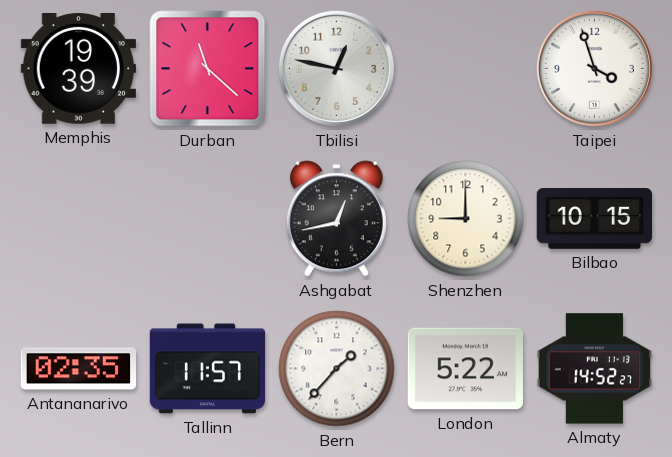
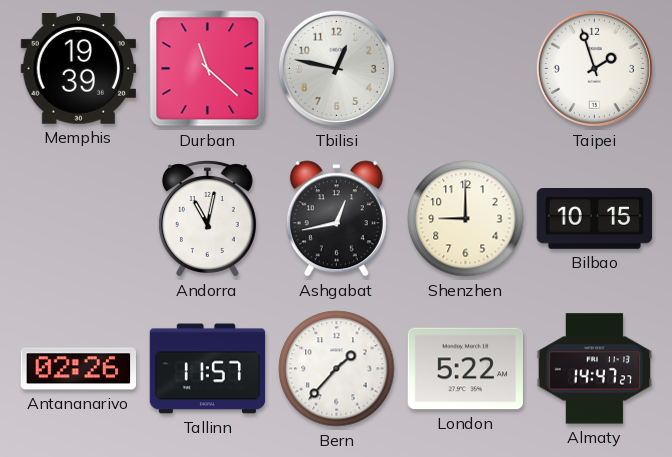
Taipei: 3:57 -> 1:57
Andorra: none -> 11:02
Antananarivo: 02:35 -> 02:26
Almaty: 14:52 -> 14:47
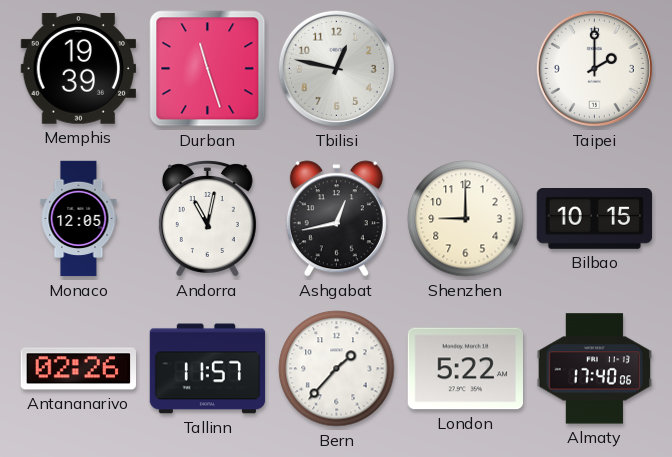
Durban: 11:22 -> 11:27
Taipei: 1:57 -> 2:00
Monaco: none -> 12:05
Almaty: 14:47 -> 17:40
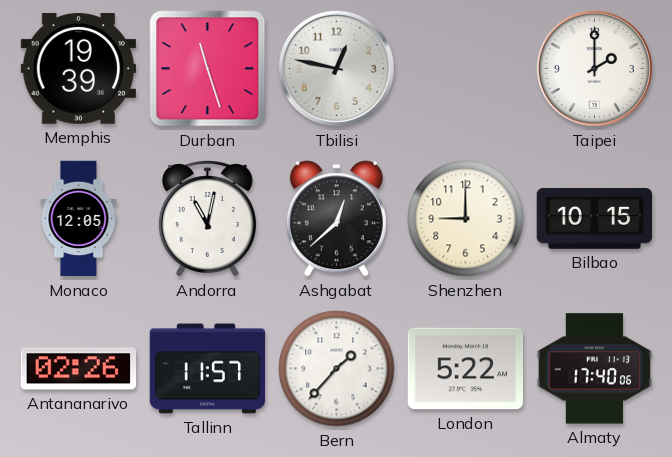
Ashgabat: 12:43 -> 12:38
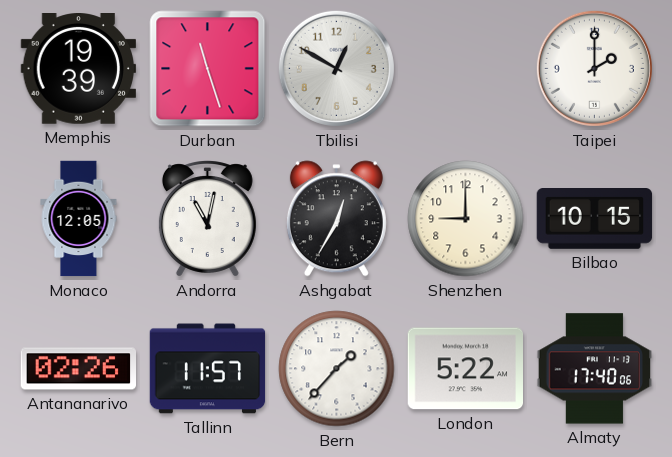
Tbilisi: 12:47 -> 12:50
Ashgabat: 12:38 -> 12:35
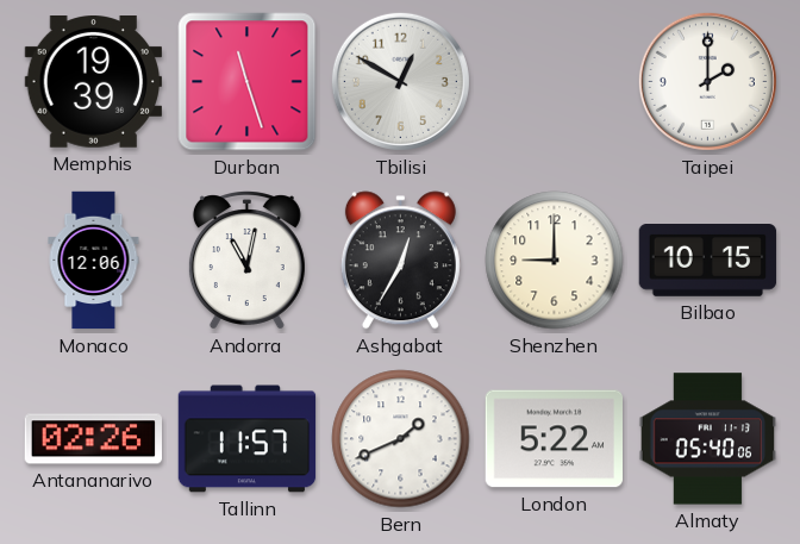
Monaco: 12:05 -> 12:06
Bern: 1:37 -> 1:41
Almaty: 17:40 -> 05:40
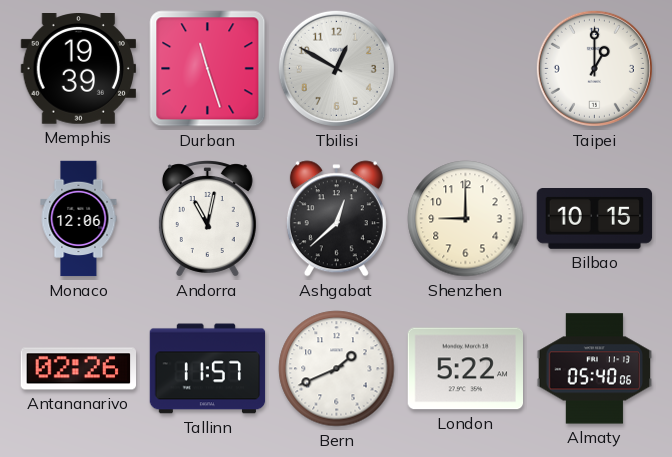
Taipei: 2:00 -> 1:00
Ashgabat: 12:35 -> 12:38
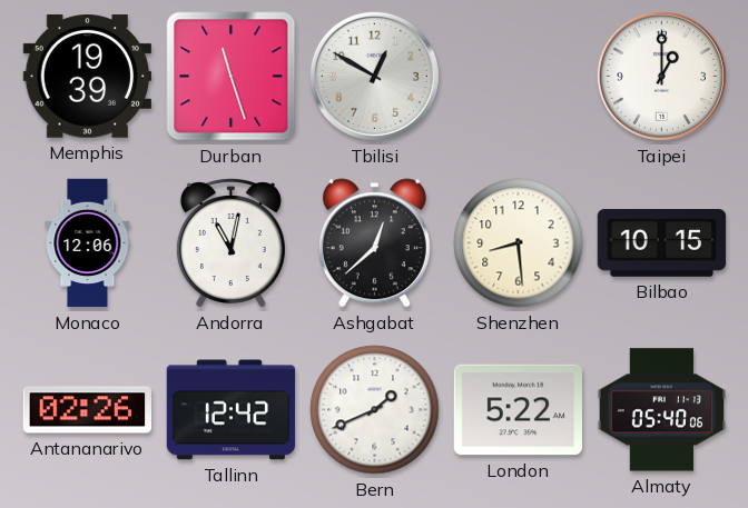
Shenzhen: 9:00 -> 8:29
Tallinn: 11:57 -> 12:42
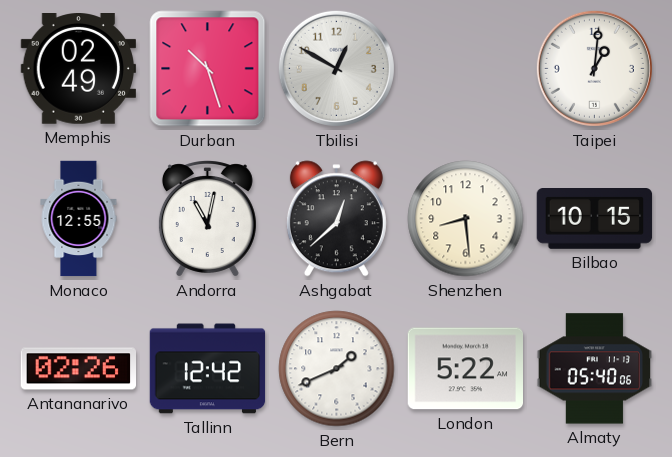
Memphis: 19:39 -> 02:49
Durban: 11:27 -> 10:27
Taipei: 1:00 -> 1:01
Monaco: 12:06 -> 12:55
